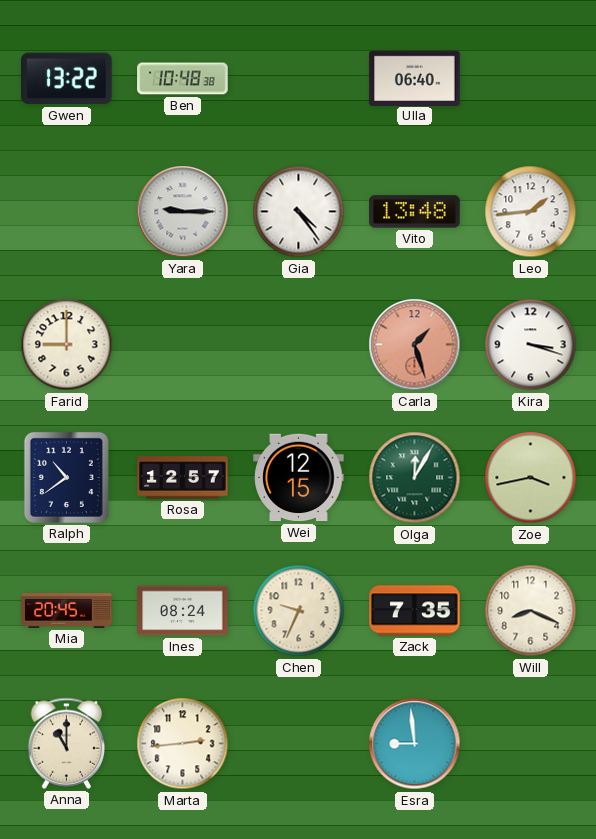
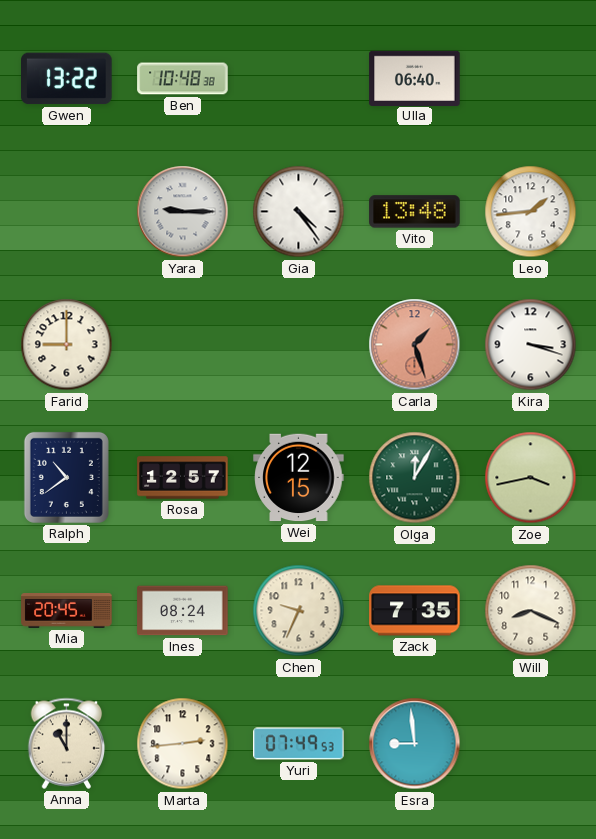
Yuri: none -> 07:49
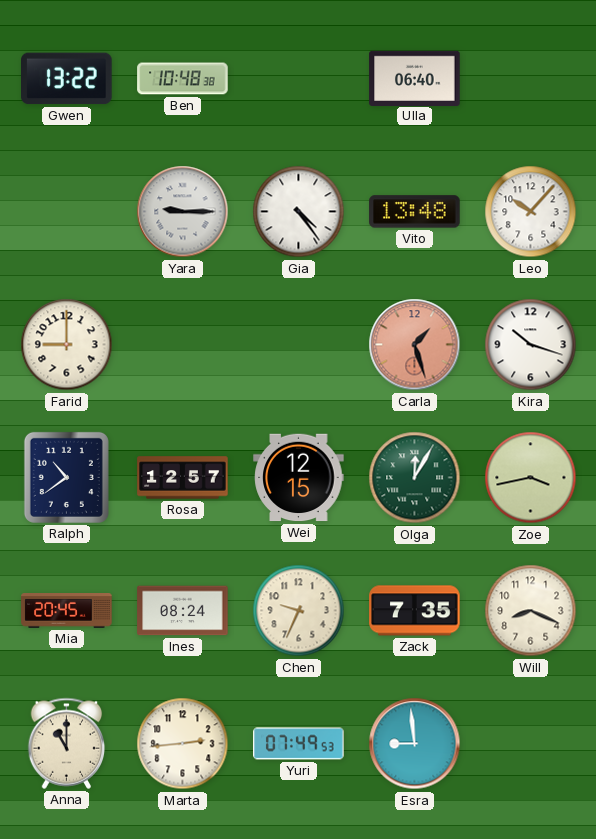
Leo: 1:44 -> 10:07
Kira: 3:18 -> 10:18
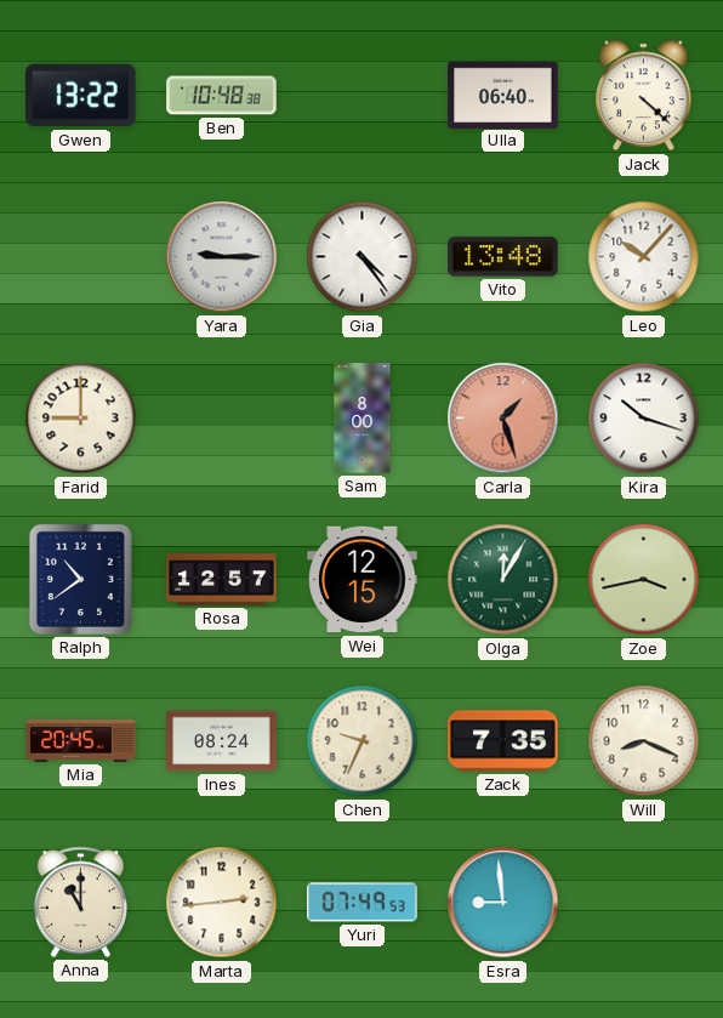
Jack: none -> 4:22
Sam: none -> 8:00
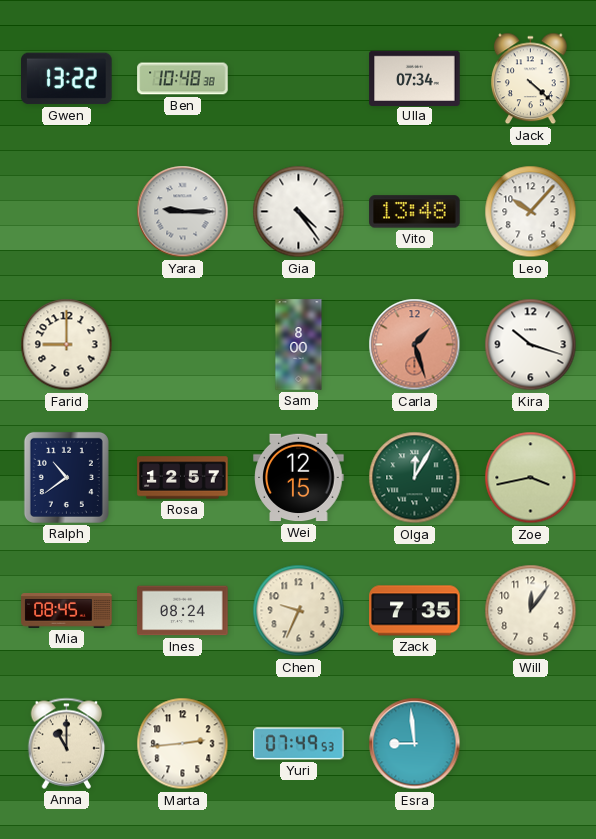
Ulla: 06:40 -> 07:34
Mia: 20:45 -> 08:45
Will: 8:19 -> 12:06
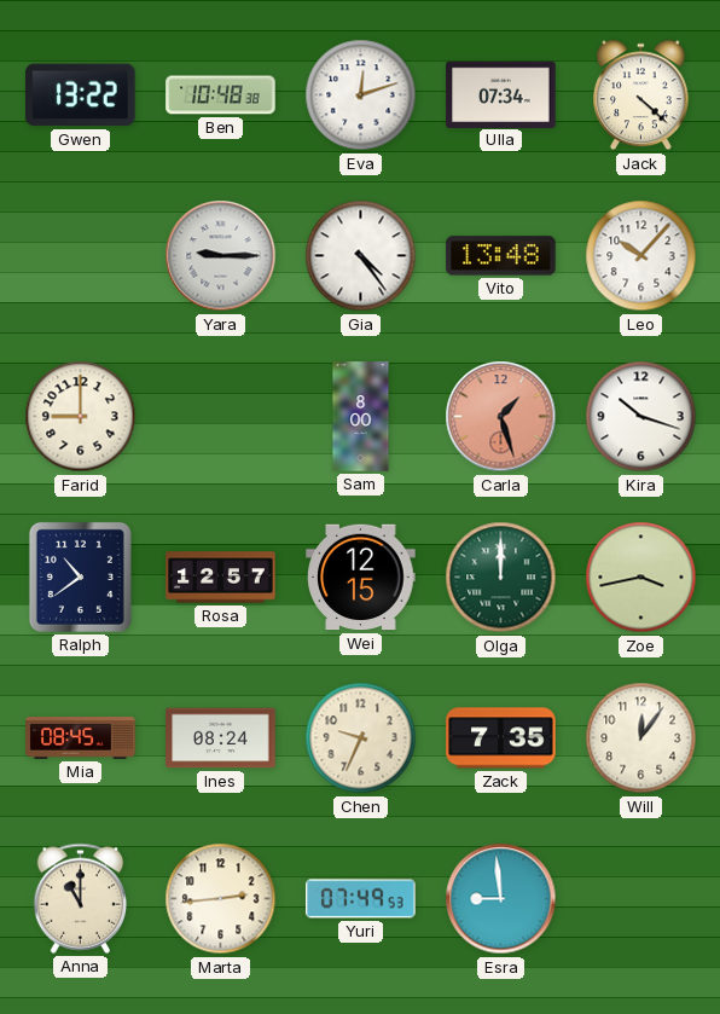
Eva: none -> 12:12
Olga: 12:05 -> 12:00
